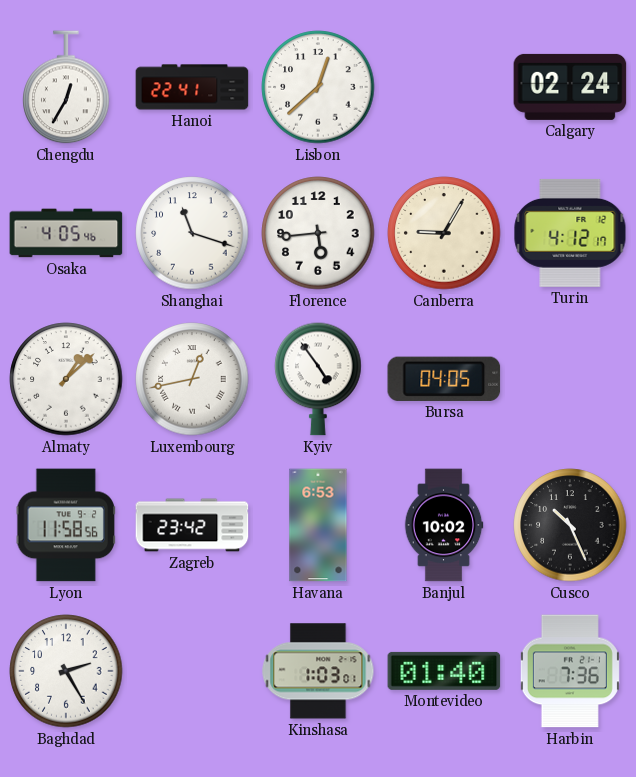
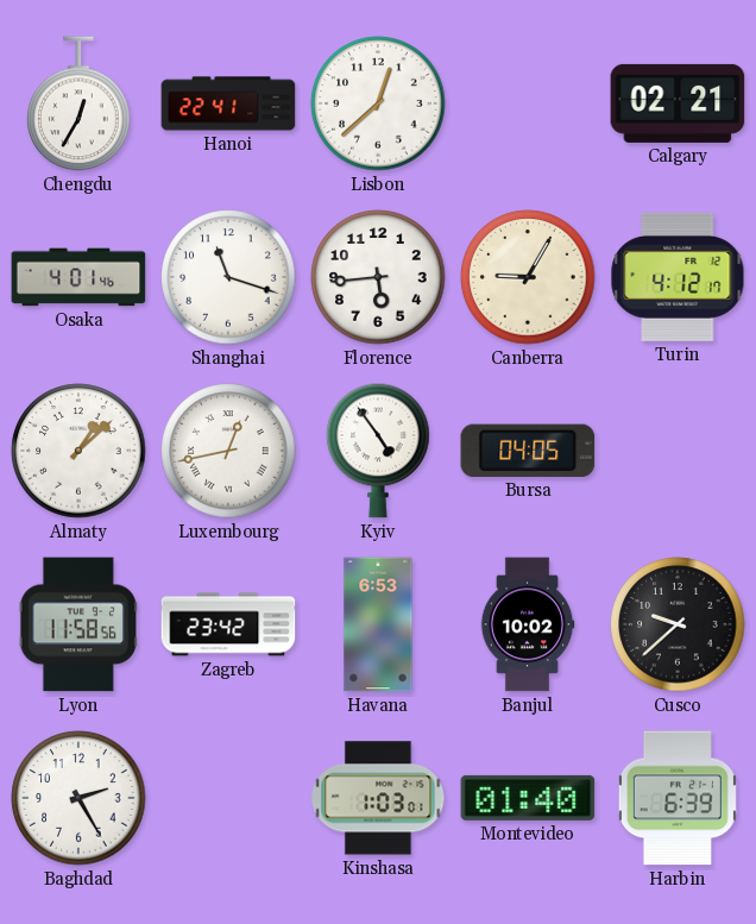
Calgary: 02:24 -> 02:21
Osaka: 4:05 -> 4:01
Cusco: 10:26 -> 9:38
Harbin: 7:36 -> 6:39
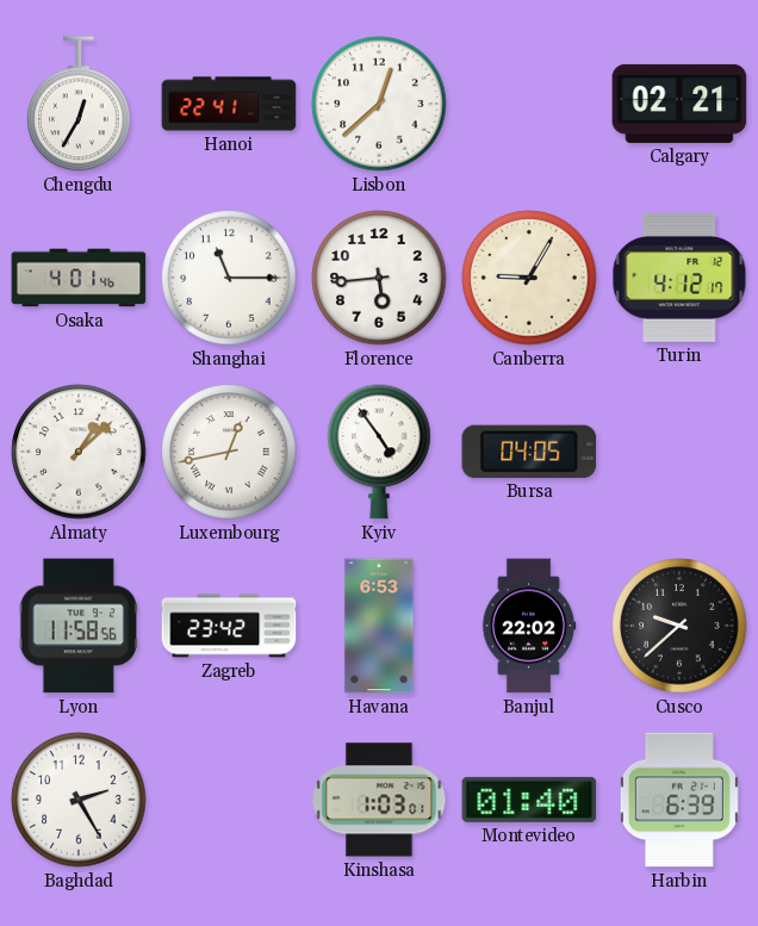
Shanghai: 11:18 -> 11:15
Banjul: 10:02 -> 22:02
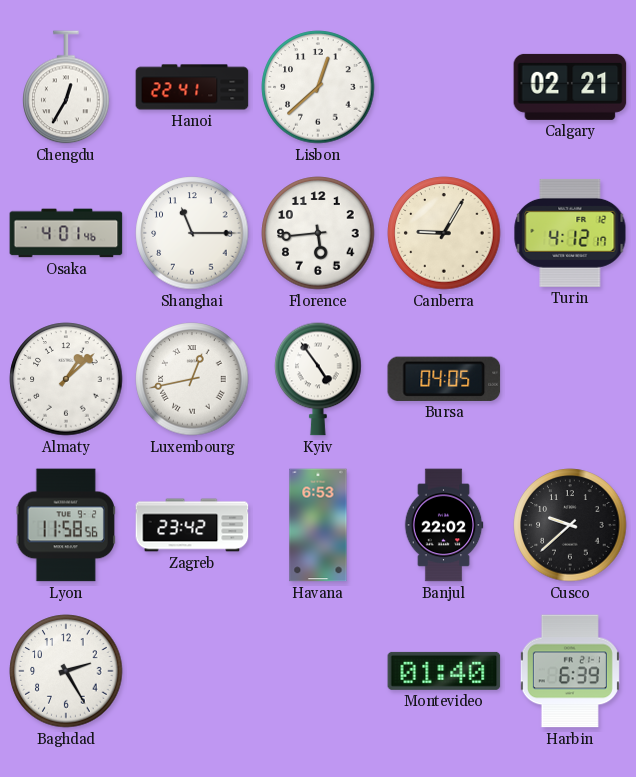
Kinshasa: 1:03 -> none
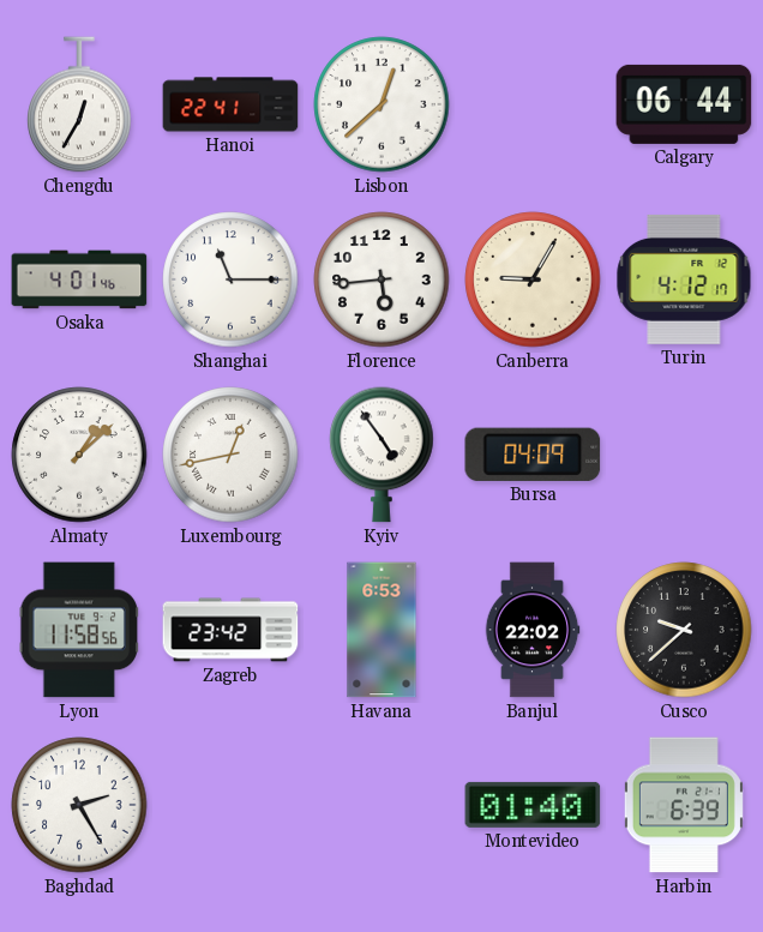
Calgary: 02:21 -> 06:44
Bursa: 04:05 -> 04:09
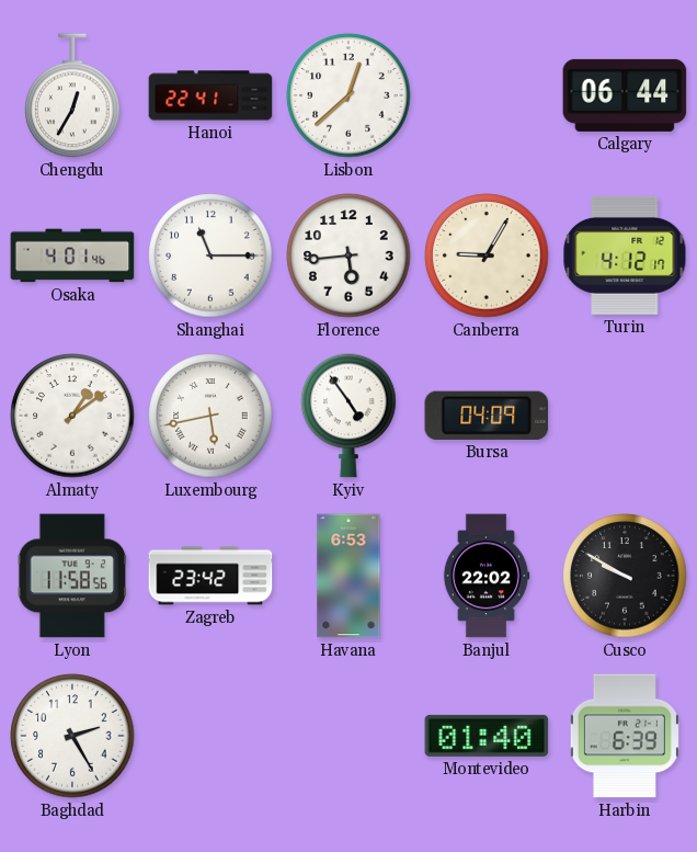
Almaty: 1:08 -> 1:09
Luxembourg: 12:43 -> 5:43
Cusco: 9:38 -> 9:50
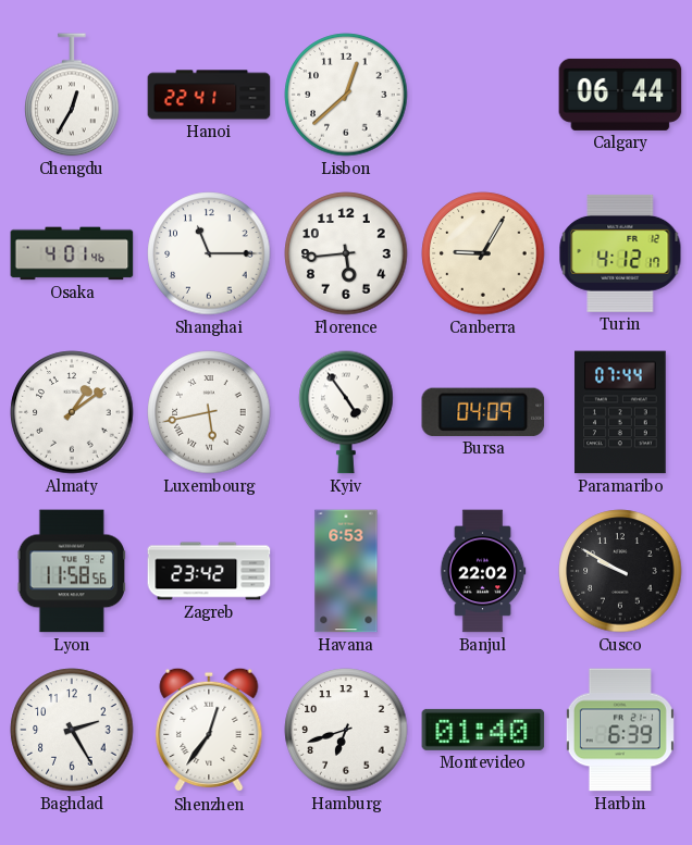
Paramaribo: none -> 07:44
Shenzhen: none -> 12:36
Hamburg: none -> 6:42
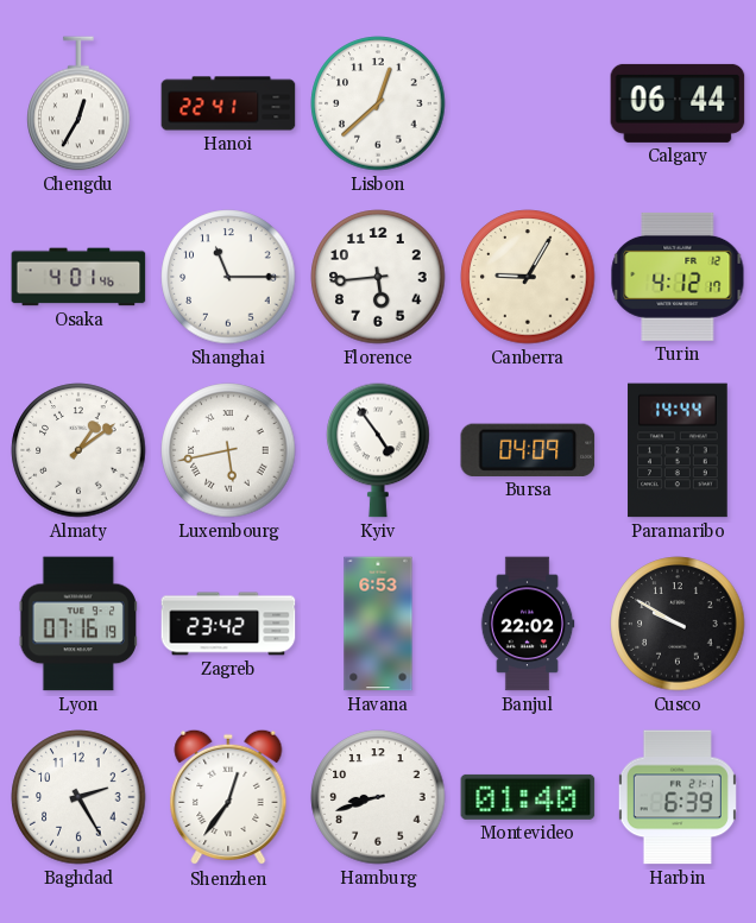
Paramaribo: 07:44 -> 14:44
Lyon: 11:58 -> 07:16
Hamburg: 6:42 -> 8:42
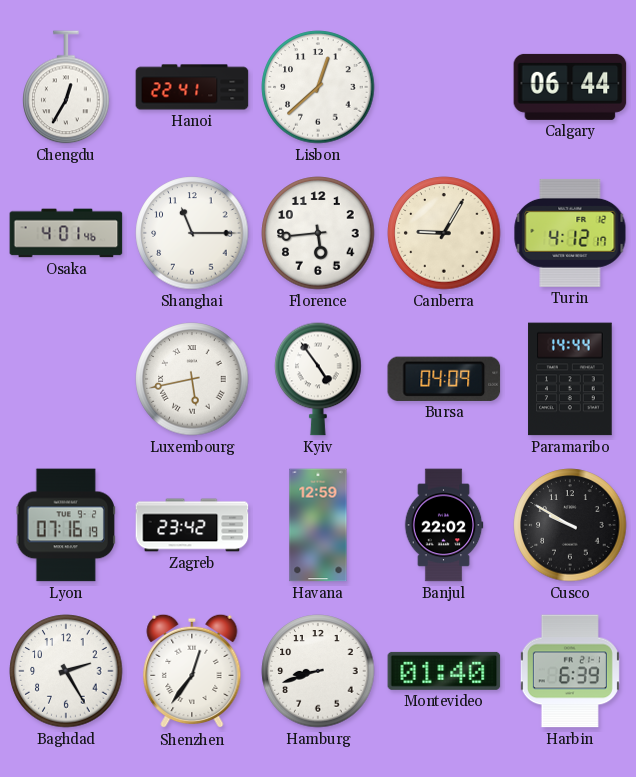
Almaty: 1:09 -> none
Havana: 6:53 -> 12:59
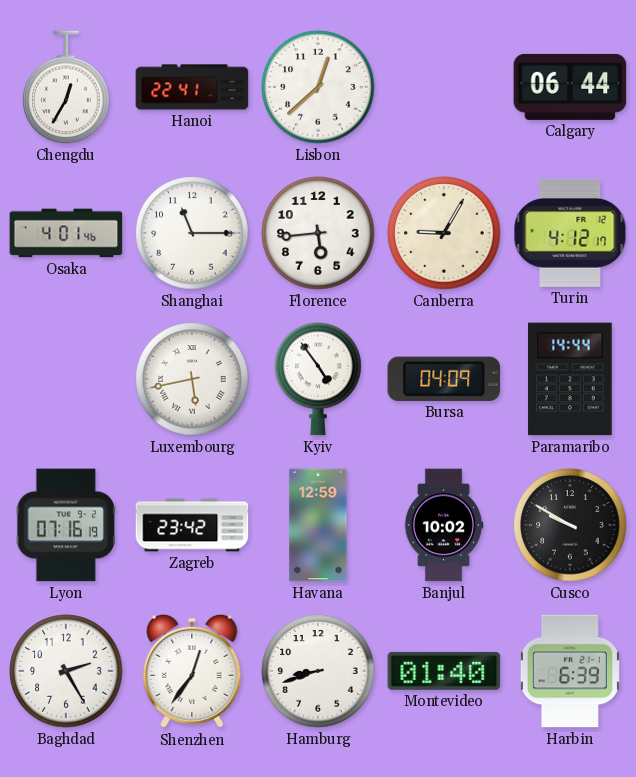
Banjul: 22:02 -> 10:02
